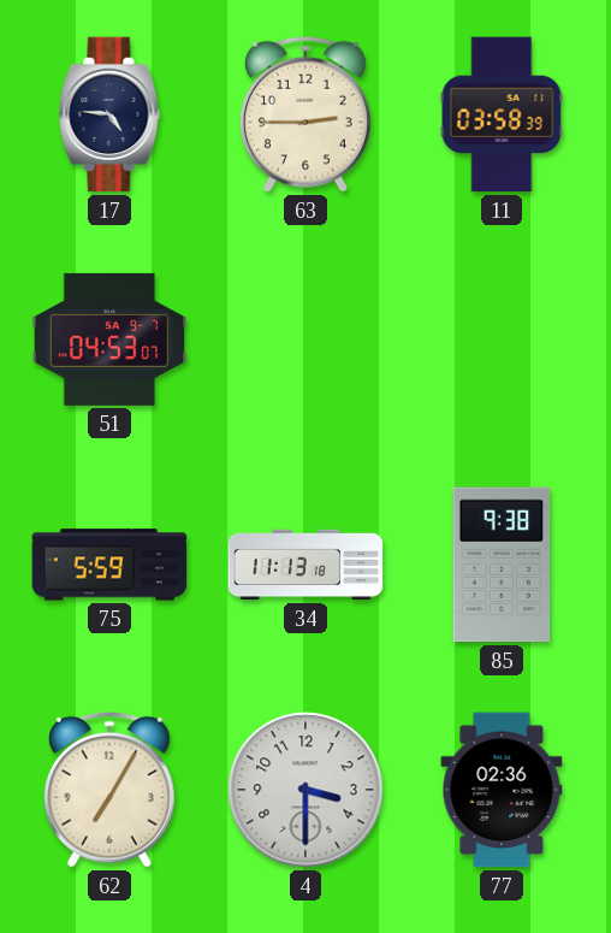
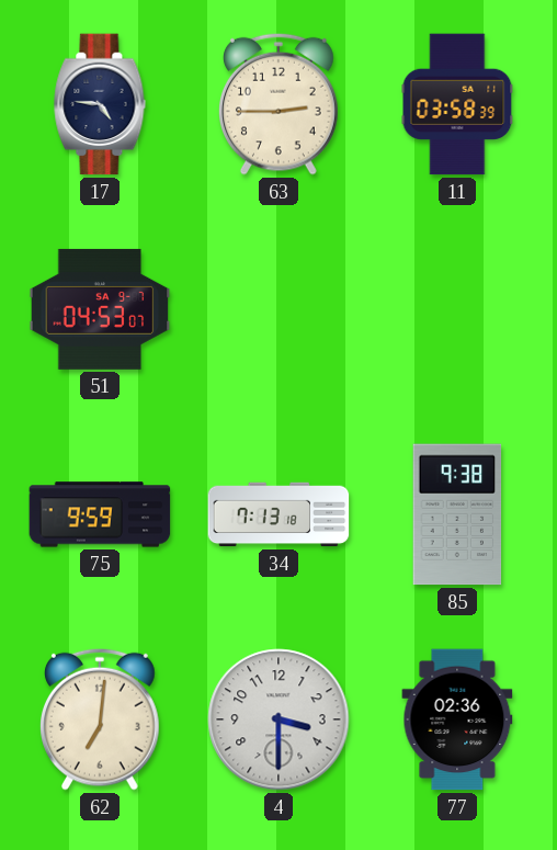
75: 5:59 -> 9:59
34: 11:13 -> 7:13
62: 7:05 -> 7:01
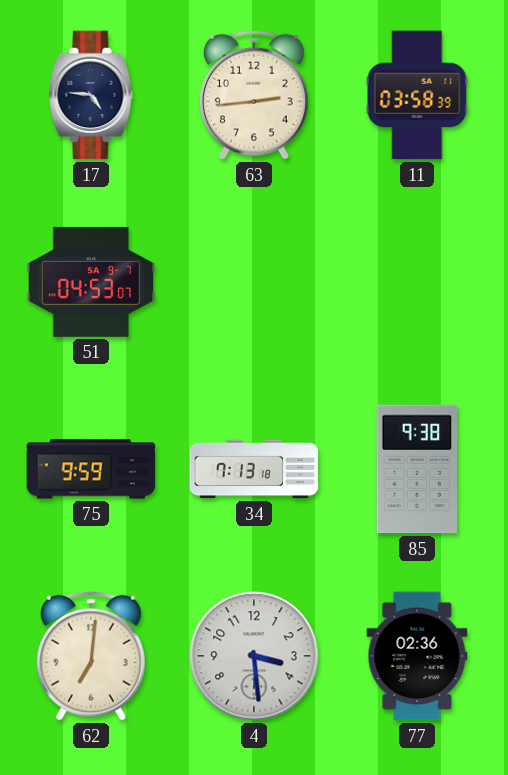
63: 2:45 -> 2:44
4: 3:30 -> 3:29
